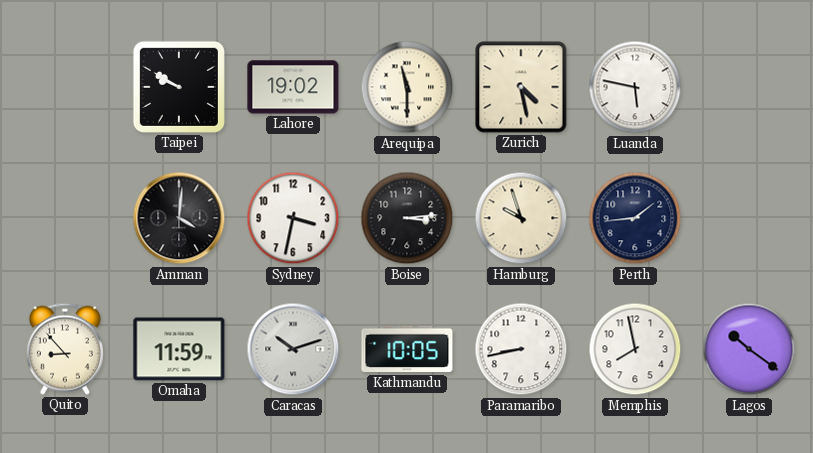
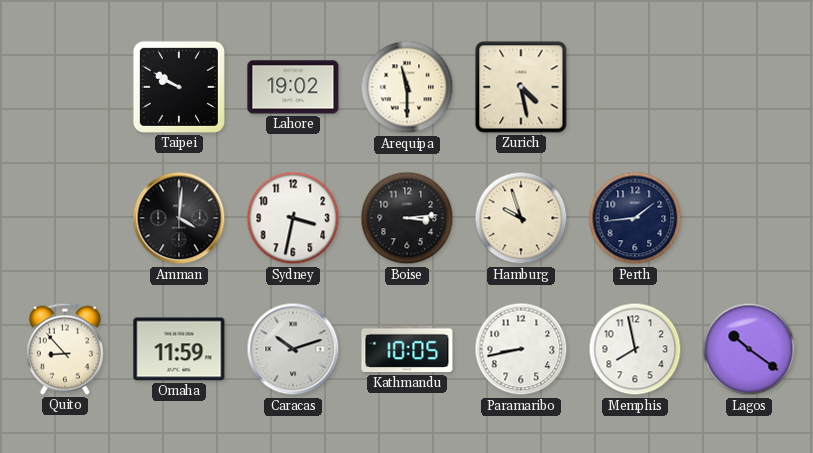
Luanda: 5:47 -> none
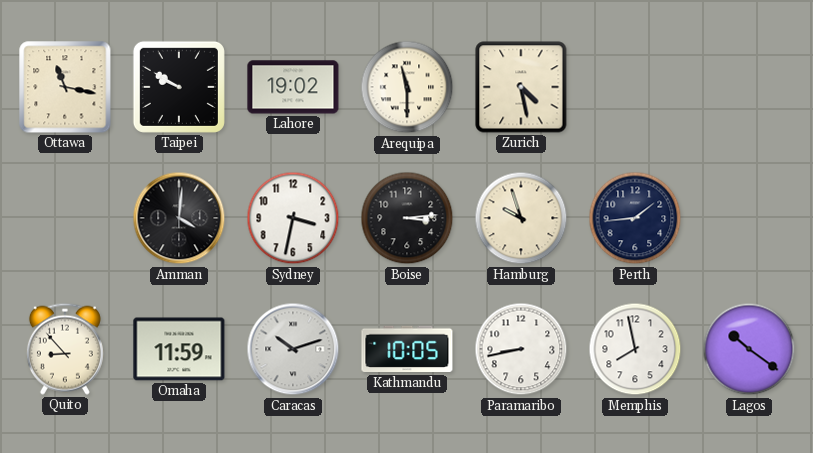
Ottawa: none -> 11:17
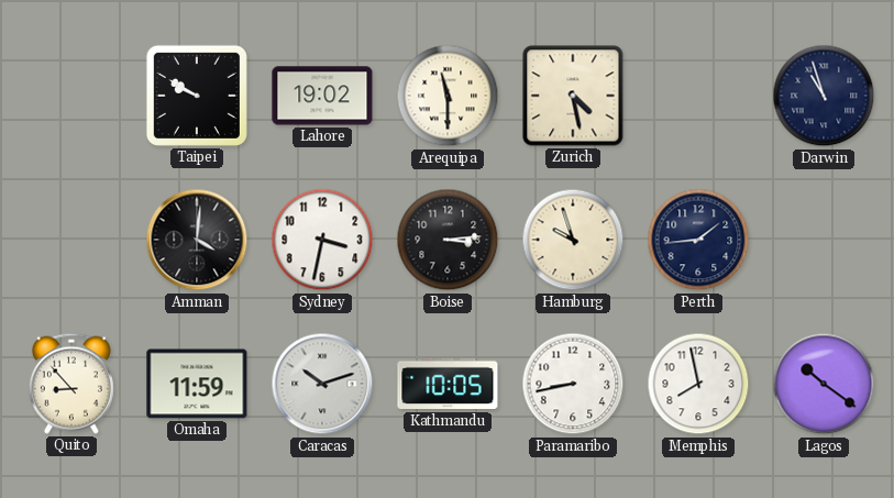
Ottawa: 11:17 -> none
Darwin: none -> 10:57
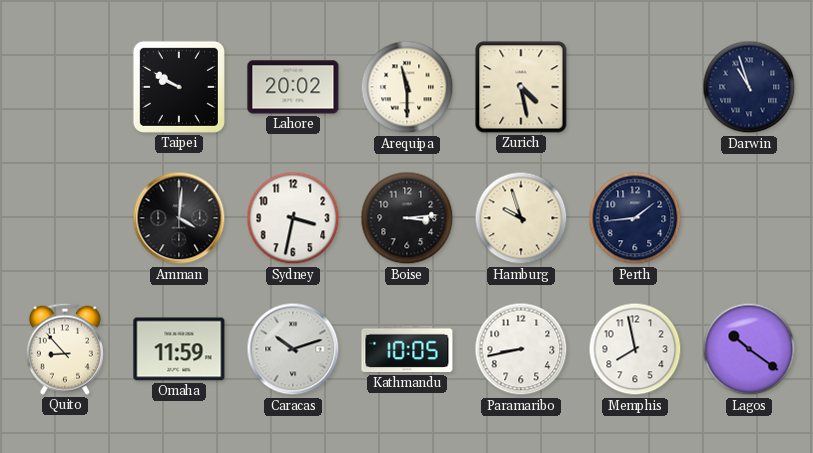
Lahore: 19:02 -> 20:02
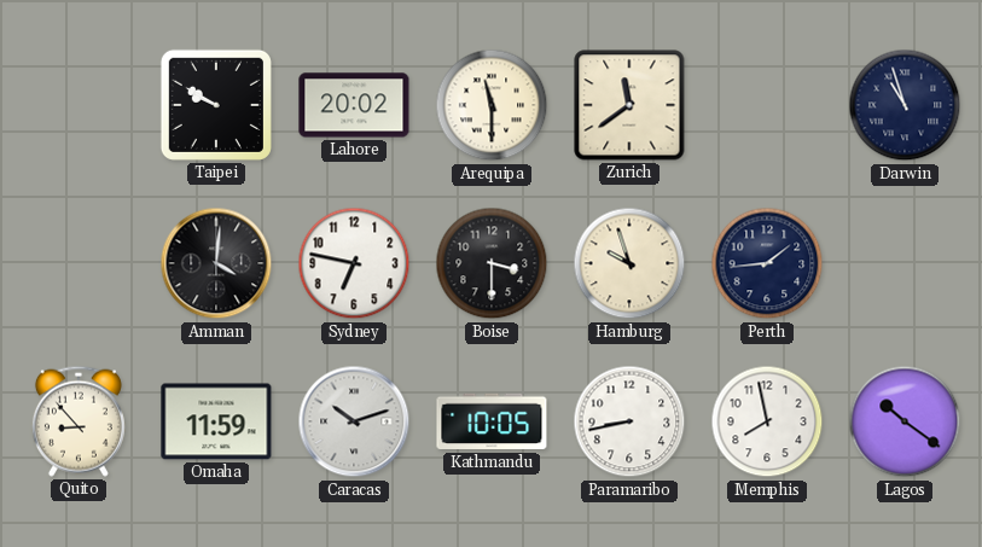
Zurich: 4:28 -> 11:39
Sydney: 3:32 -> 6:47
Boise: 3:14 -> 3:30
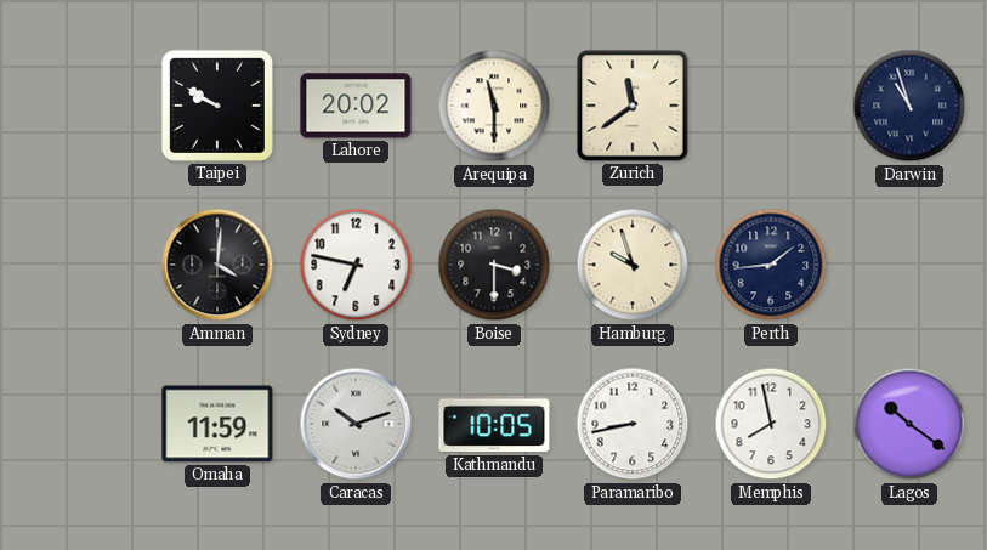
Quito: 8:53 -> none
